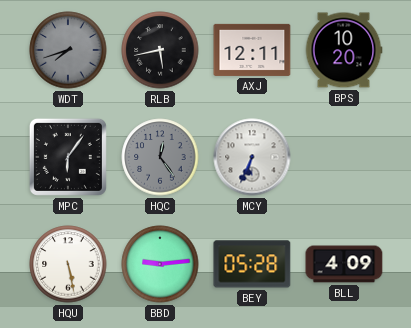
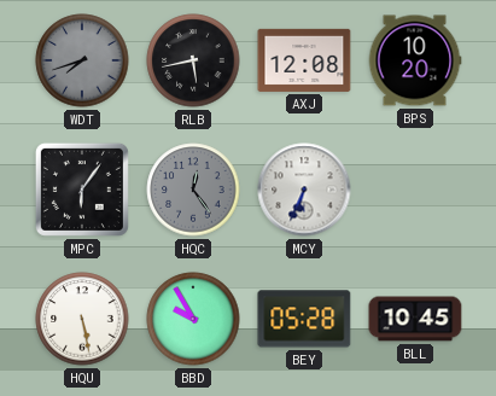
AXJ: 12:11 -> 12:08
BBD: 9:14 -> 9:55
BLL: 4:09 -> 10:45
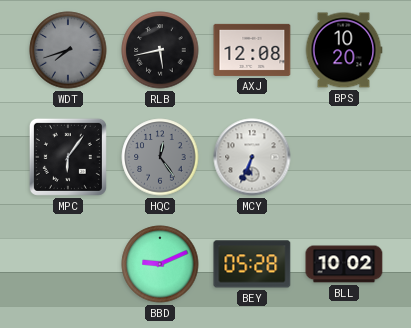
HQU: 5:28 -> none
BBD: 9:55 -> 9:11
BLL: 10:45 -> 10:02
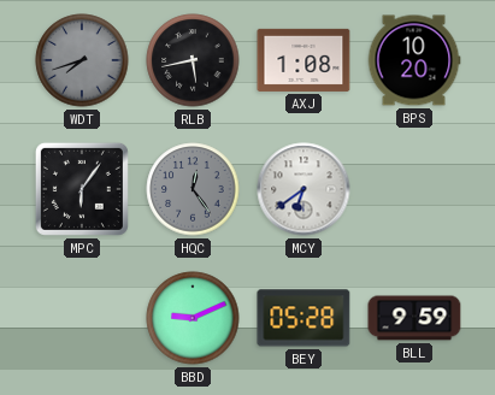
AXJ: 12:08 -> 1:08
MCY: 6:34 -> 6:39
BLL: 10:02 -> 9:59
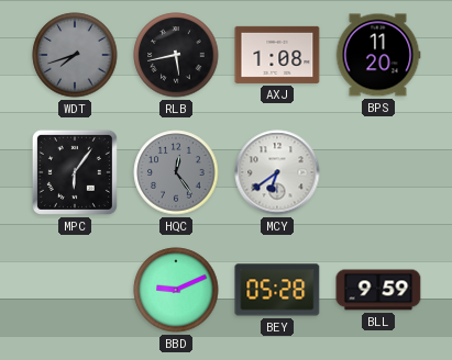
BPS: 10:20 -> 11:20
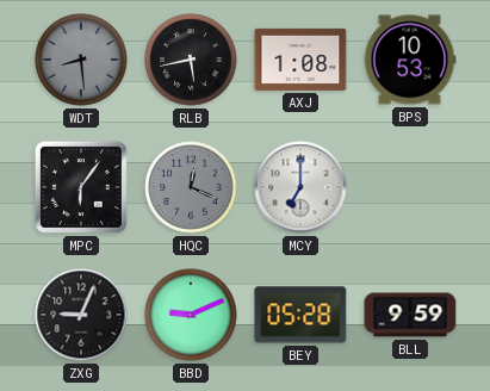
WDT: 7:42 -> 8:29
BPS: 11:20 -> 10:53
HQC: 12:24 -> 12:19
MCY: 6:39 -> 7:00
ZXG: none -> 9:04
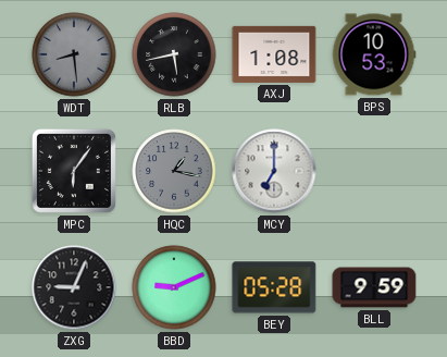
HQC: 12:19 -> 1:17
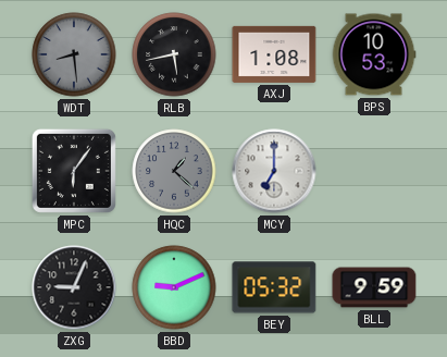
HQC: 1:17 -> 1:22
BEY: 05:28 -> 05:32
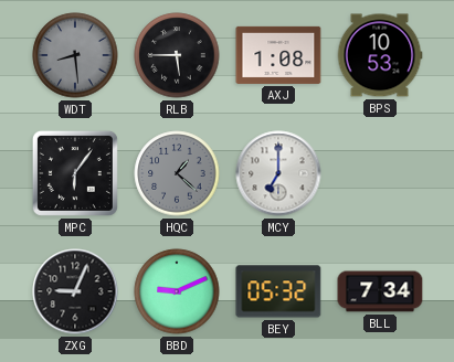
RLB: 5:43 -> 5:45
BLL: 9:59 -> 7:34
